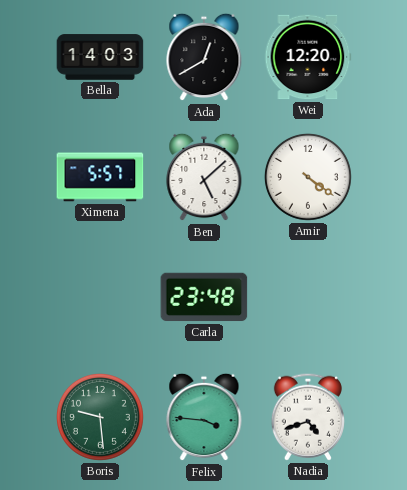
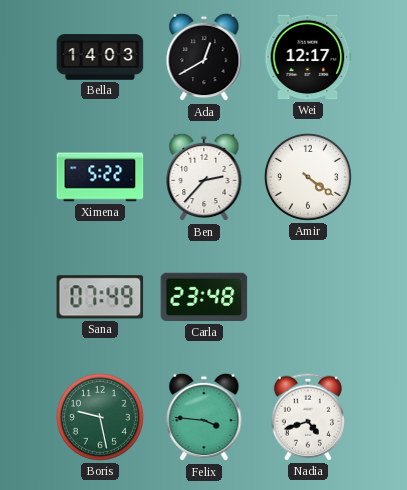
Wei: 12:20 -> 12:17
Ximena: 5:57 -> 5:22
Ben: 5:08 -> 2:37
Sana: none -> 07:49
Boris: 9:29 -> 9:28
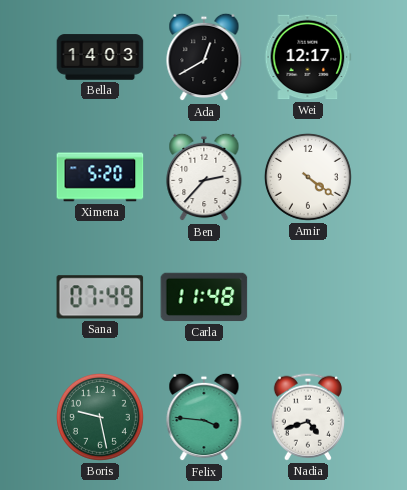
Ximena: 5:22 -> 5:20
Carla: 23:48 -> 11:48
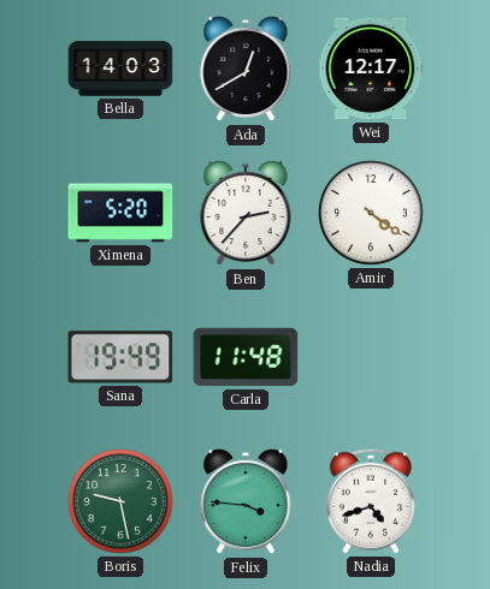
Sana: 07:49 -> 19:49
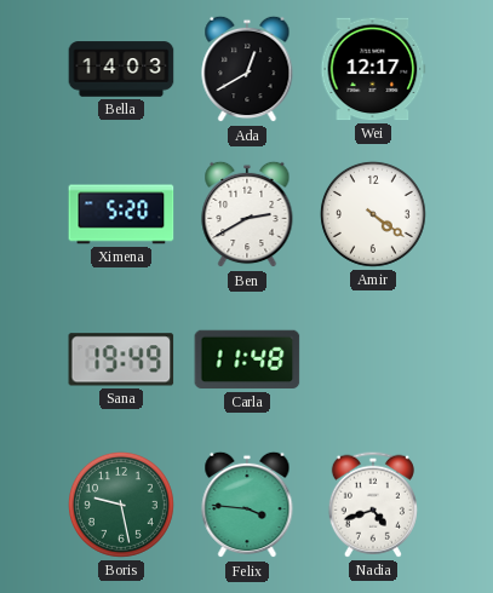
Ben: 2:37 -> 2:40
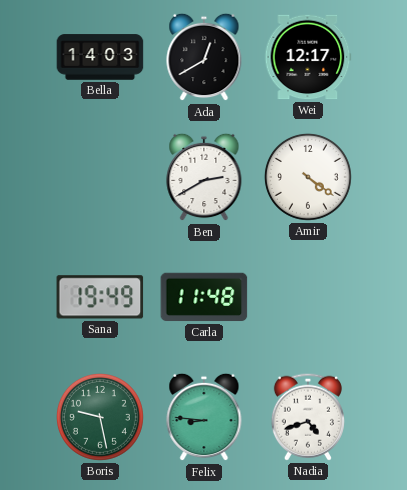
Ximena: 5:20 -> none
Felix: 3:46 -> 8:46
